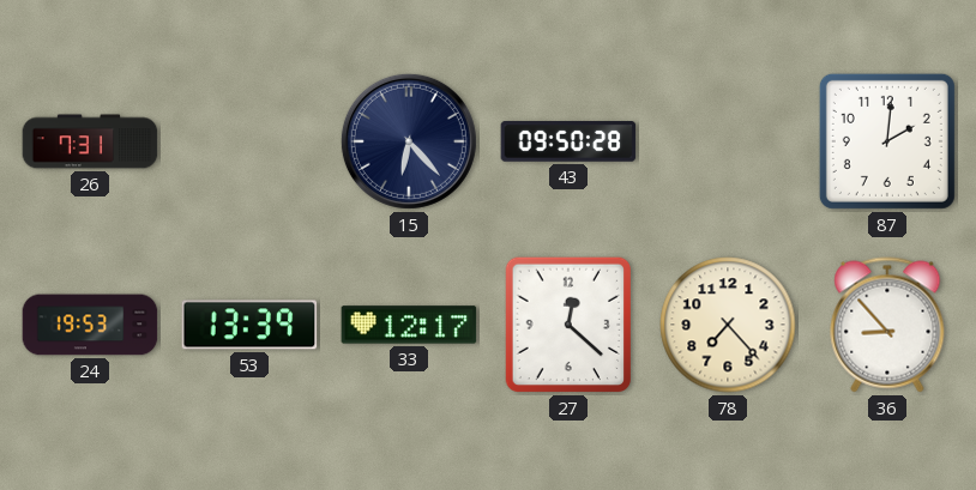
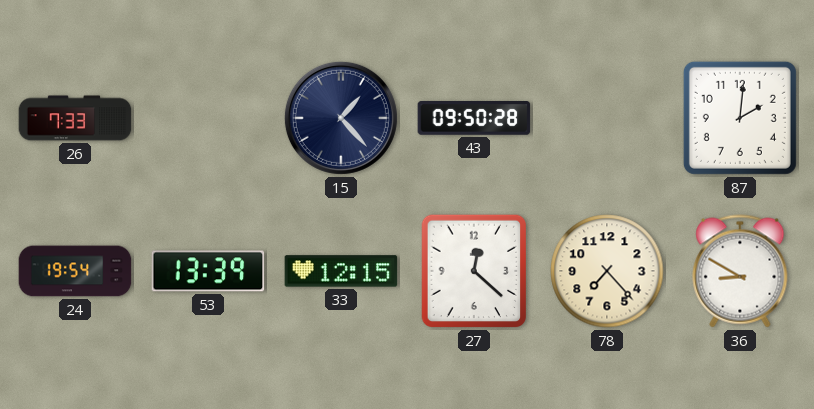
26: 7:31 -> 7:33
15: 6:23 -> 1:23
24: 19:53 -> 19:54
33: 12:17 -> 12:15
36: 8:53 -> 8:50
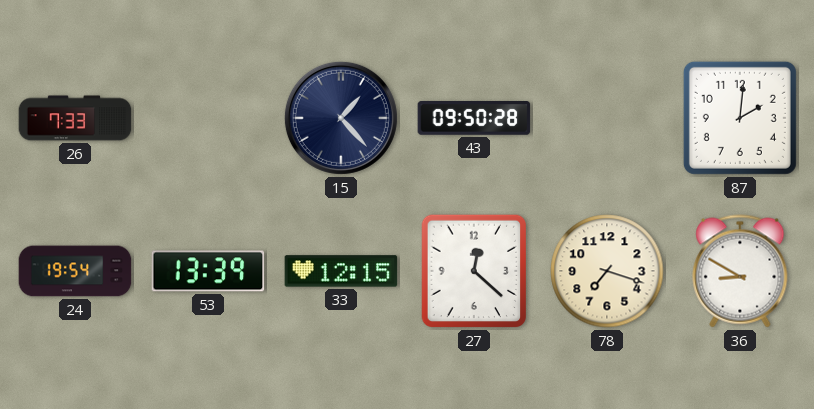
78: 7:23 -> 7:18
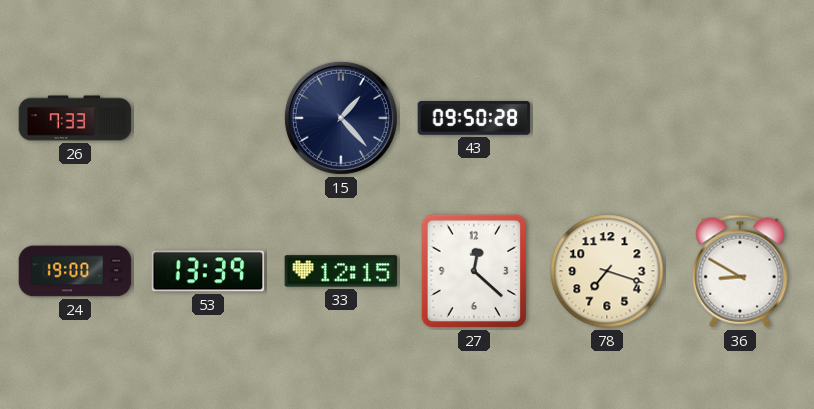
87: 2:01 -> none
24: 19:54 -> 19:00
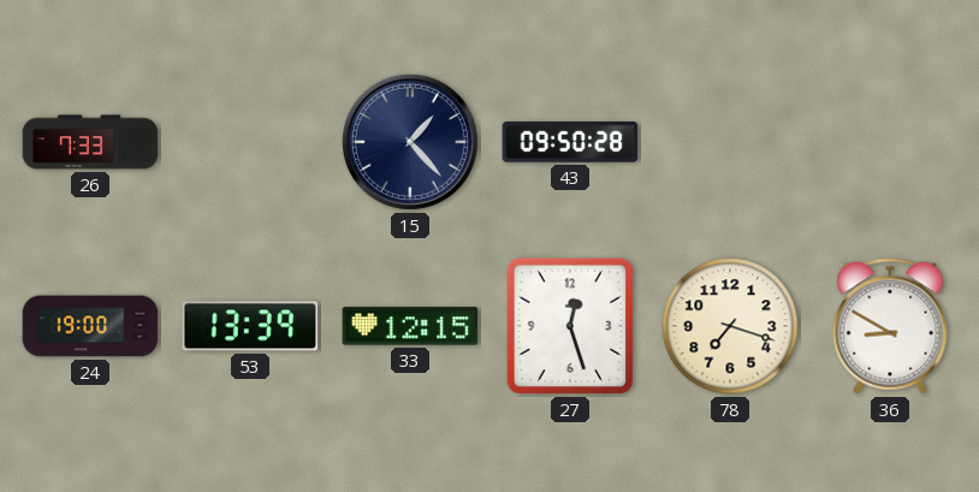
27: 12:22 -> 12:27
